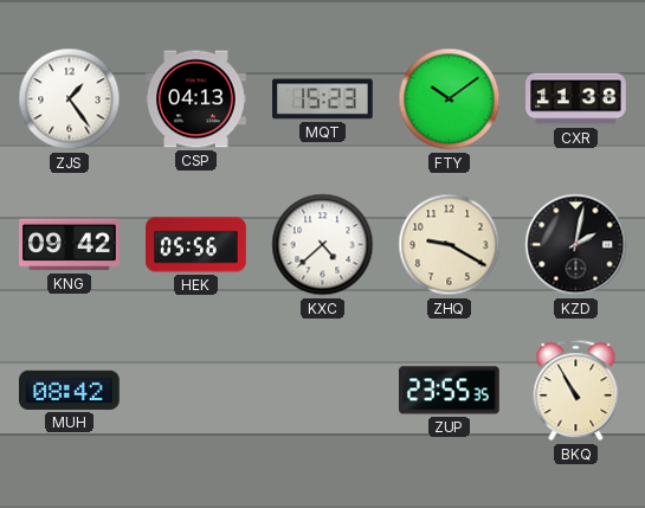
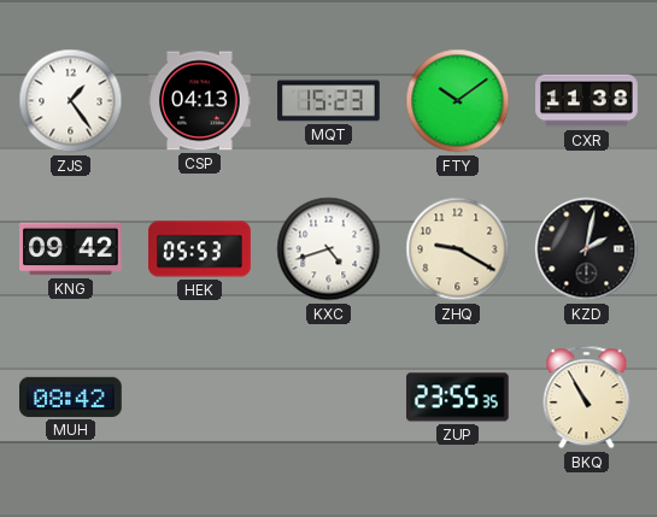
HEK: 05:56 -> 05:53
KXC: 4:38 -> 4:42
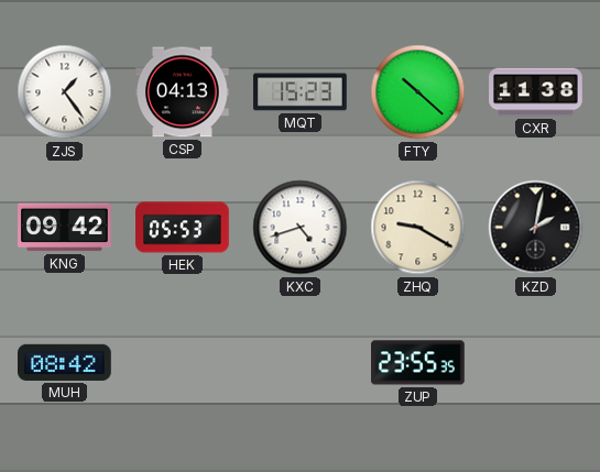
FTY: 10:09 -> 10:22
BKQ: 10:55 -> none
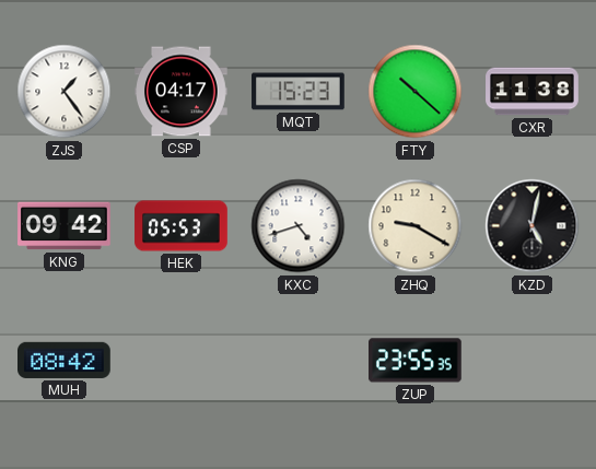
CSP: 04:13 -> 04:17
KZD: 2:02 -> 5:02
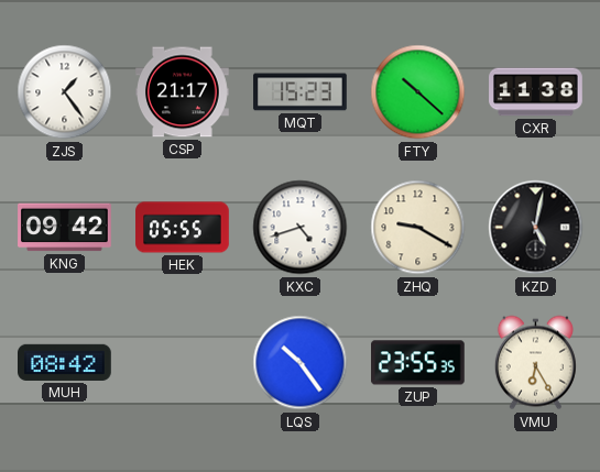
CSP: 04:17 -> 21:17
HEK: 05:53 -> 05:55
LQS: none -> 10:24
VMU: none -> 6:25
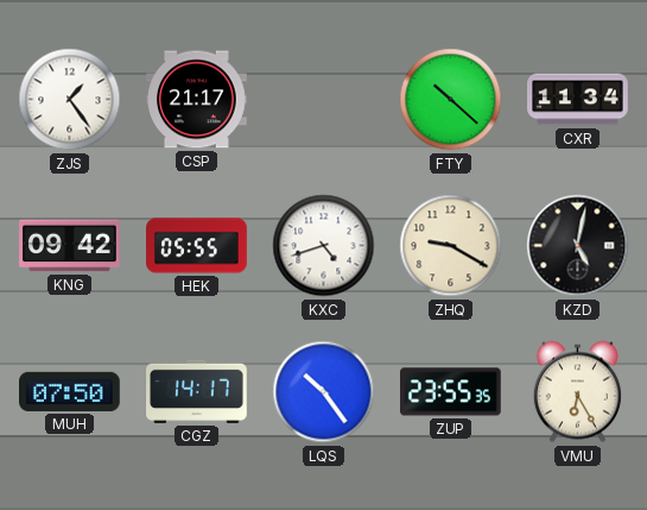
MQT: 15:23 -> none
CXR: 11:38 -> 11:34
MUH: 08:42 -> 07:50
CGZ: none -> 14:17
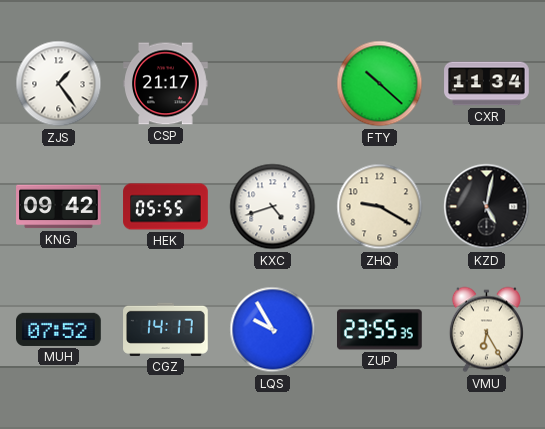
MUH: 07:50 -> 07:52
LQS: 10:24 -> 9:55
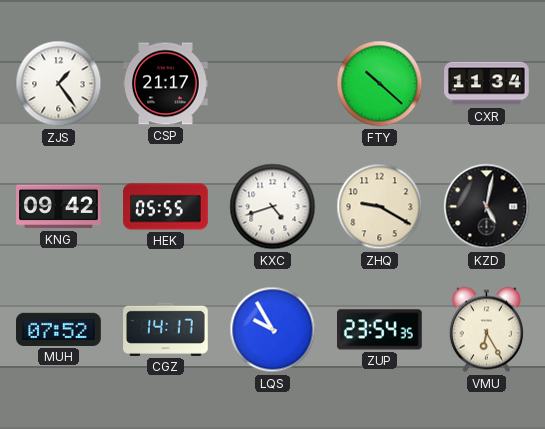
ZUP: 23:55 -> 23:54
